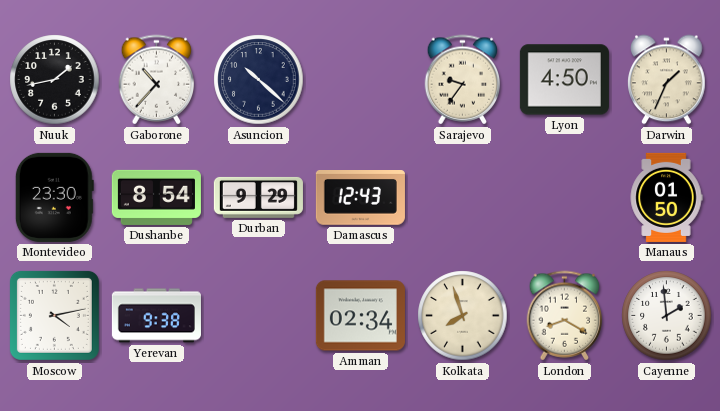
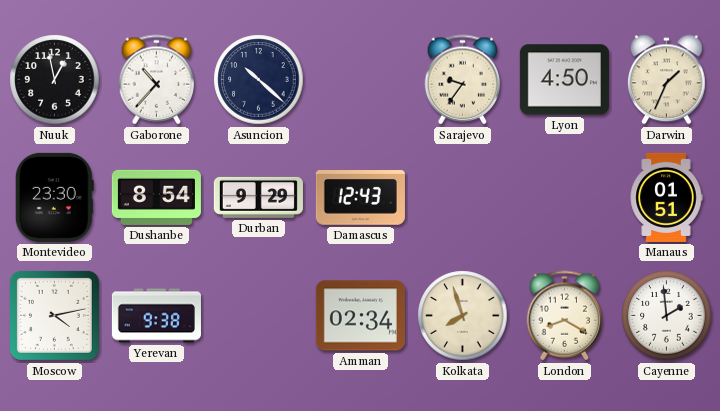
Nuuk: 1:43 -> 12:58
Manaus: 01:50 -> 01:51
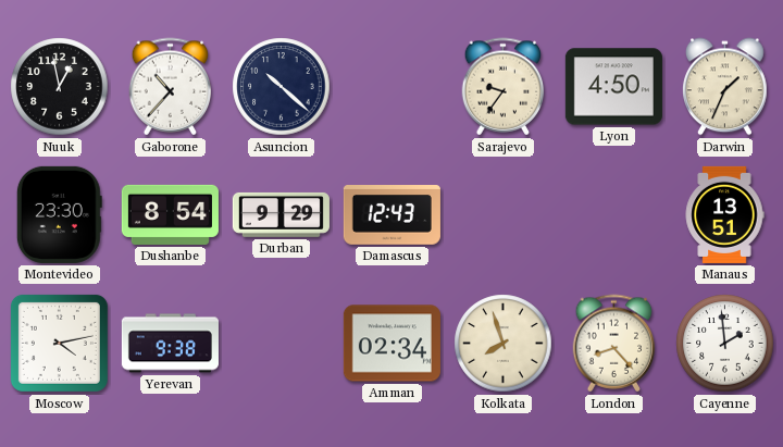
Manaus: 01:51 -> 13:51
London: 8:20 -> 8:23
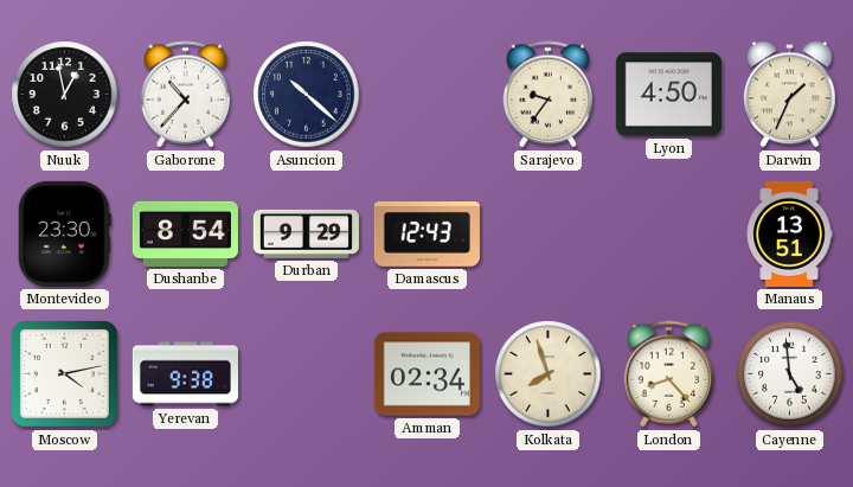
Cayenne: 1:59 -> 4:59
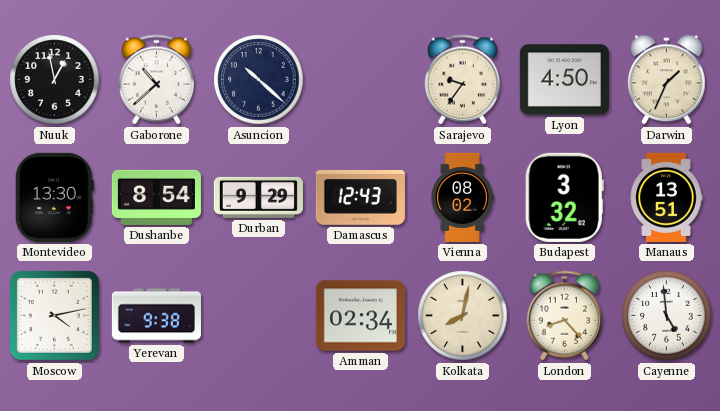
Gaborone: 10:37 -> 10:38
Montevideo: 23:30 -> 13:30
Vienna: none -> 08:02
Budapest: none -> 3:32
Kolkata: 7:57 -> 8:02
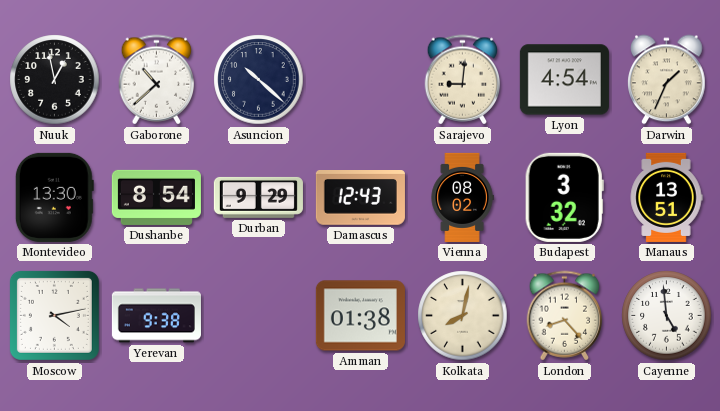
Sarajevo: 9:36 -> 9:01
Lyon: 4:50 -> 4:54
Amman: 02:34 -> 01:38
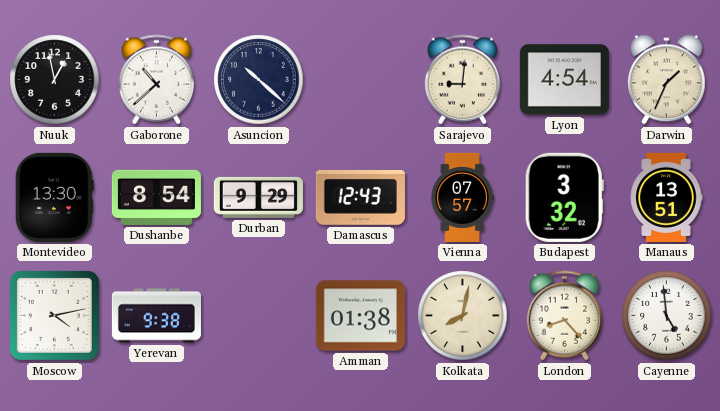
Vienna: 08:02 -> 07:57
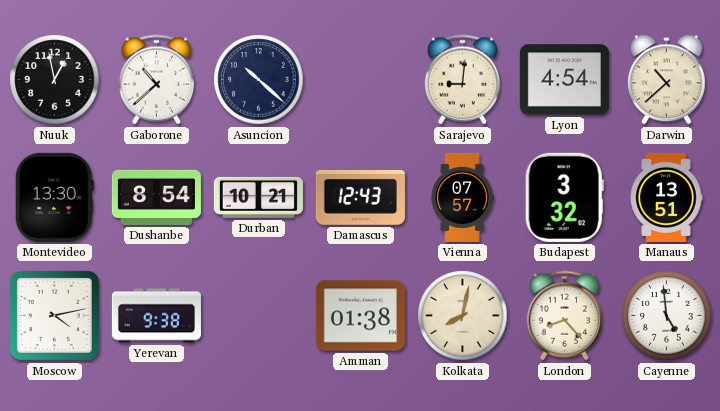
Darwin: 1:34 -> 10:38
Durban: 9:29 -> 10:21
